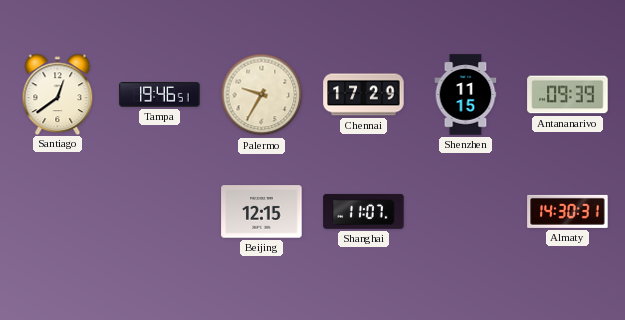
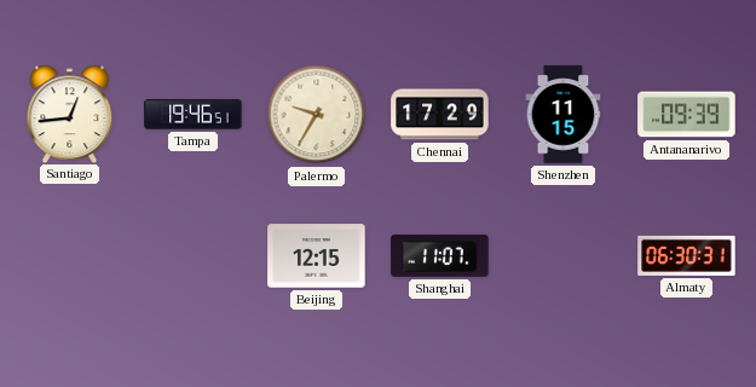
Santiago: 12:39 -> 12:44
Almaty: 14:30 -> 06:30
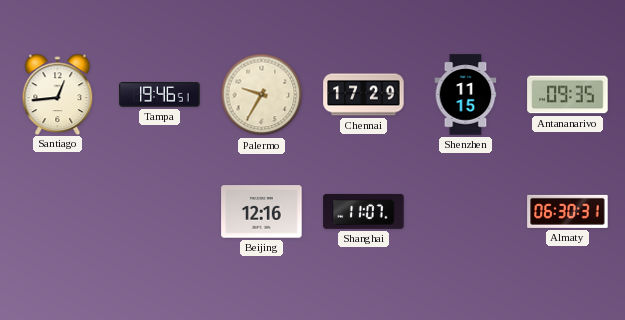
Antananarivo: 09:39 -> 09:35
Beijing: 12:15 -> 12:16
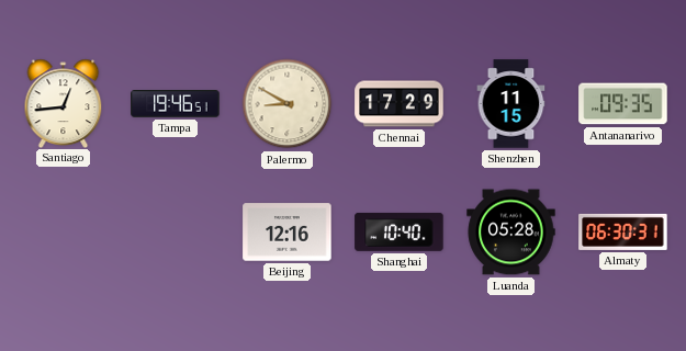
Palermo: 9:35 -> 8:50
Shanghai: 11:07 -> 10:40
Luanda: none -> 05:28
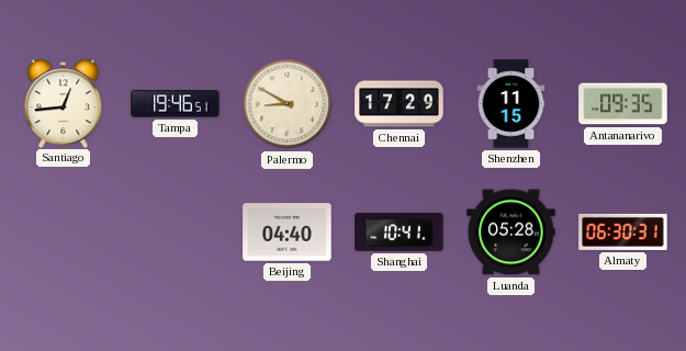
Beijing: 12:16 -> 04:40
Shanghai: 10:40 -> 10:41
